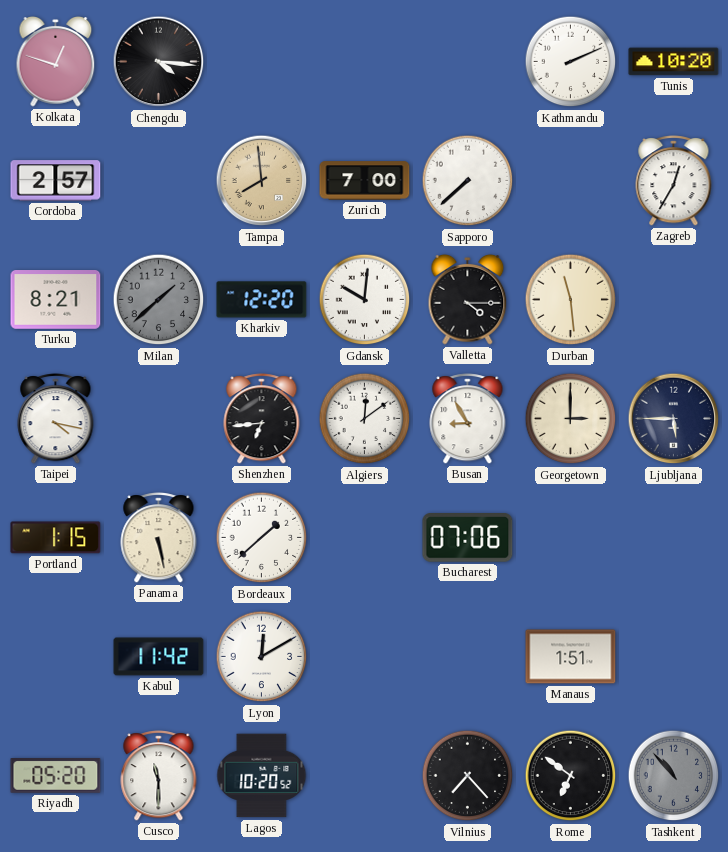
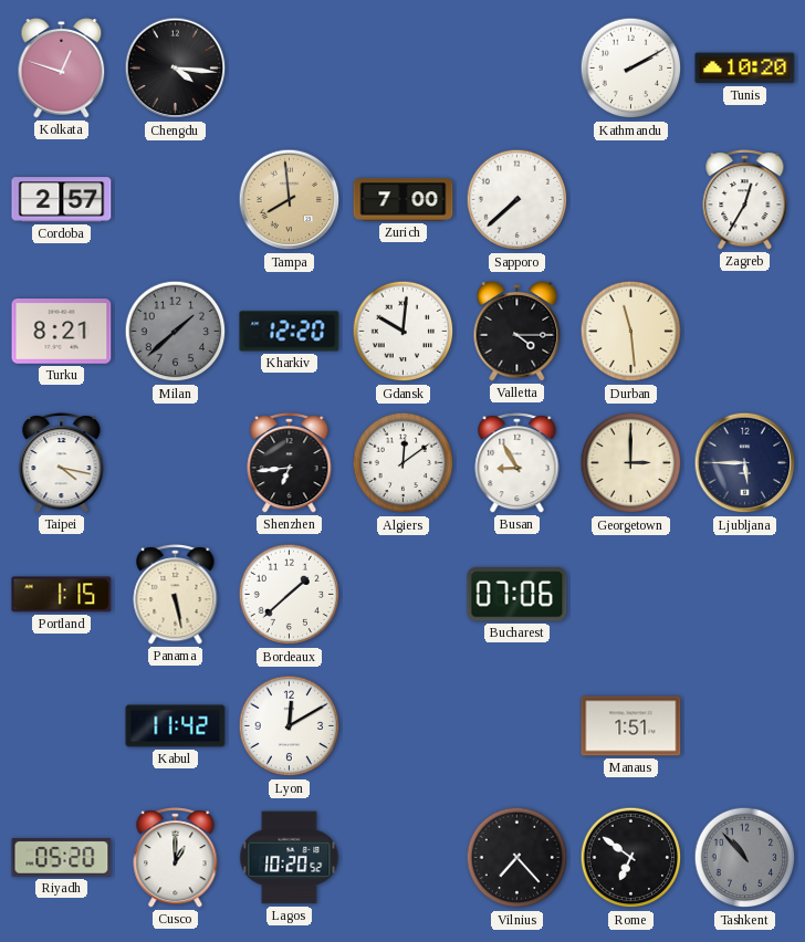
Kathmandu: 2:11 -> 2:10
Cusco: 11:30 -> 1:00
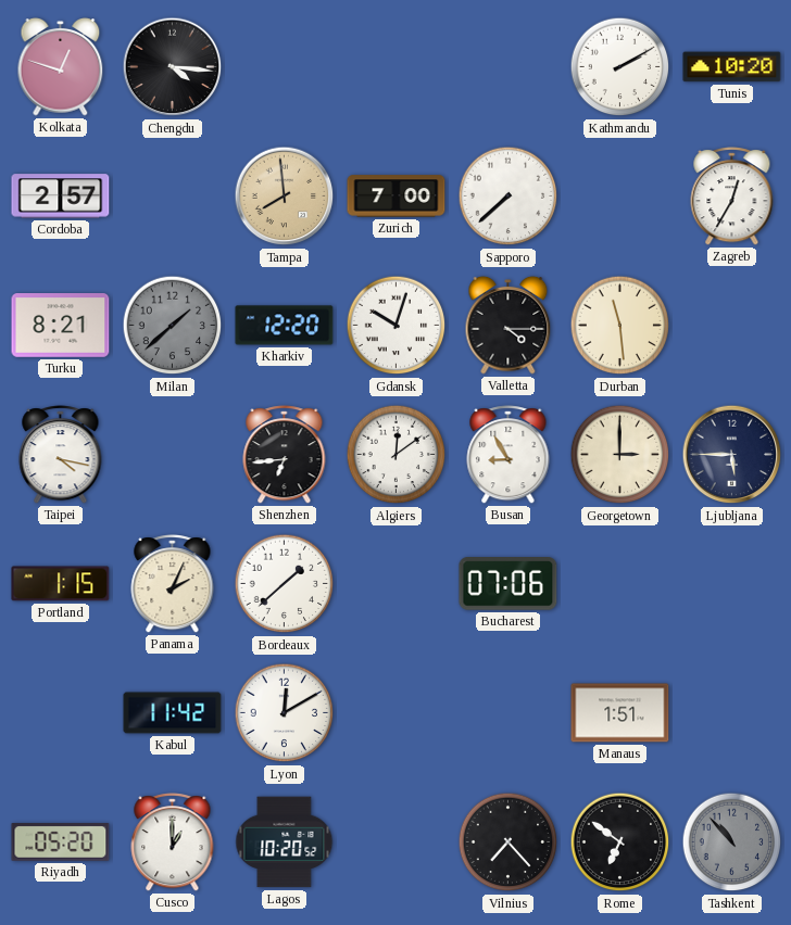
Gdansk: 10:01 -> 10:03
Panama: 5:28 -> 2:04
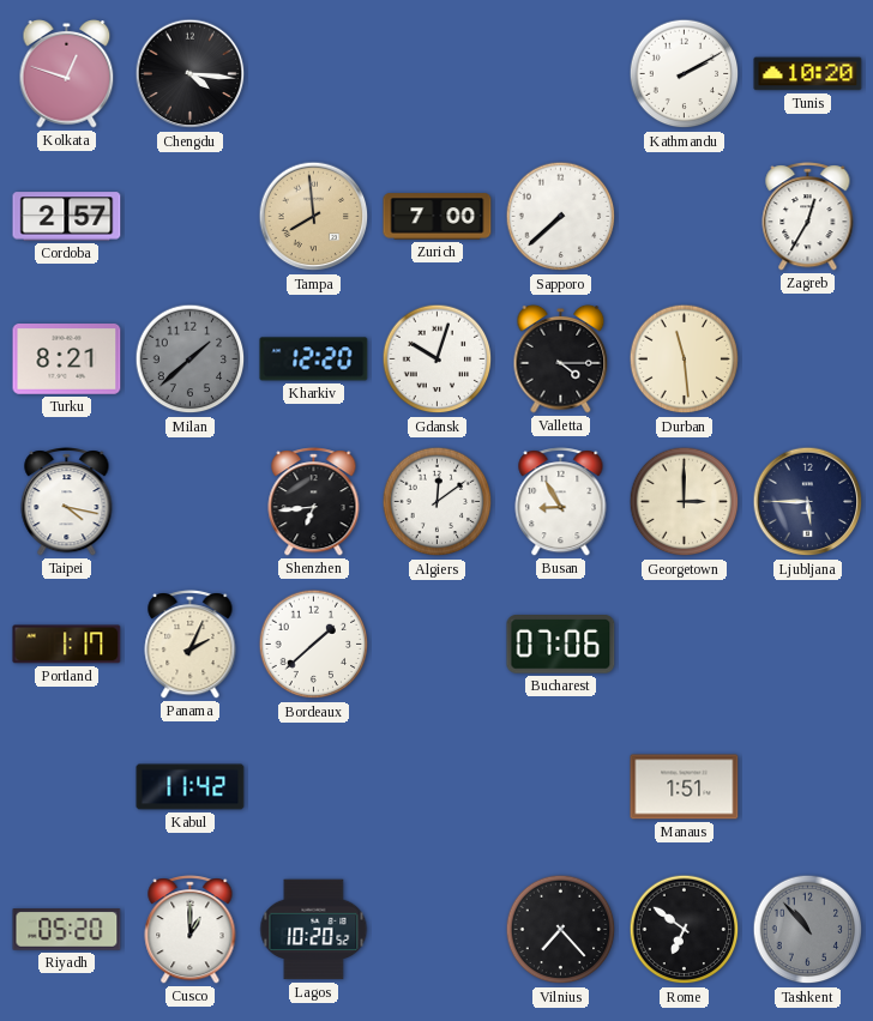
Portland: 1:15 -> 1:17
Lyon: 12:10 -> none
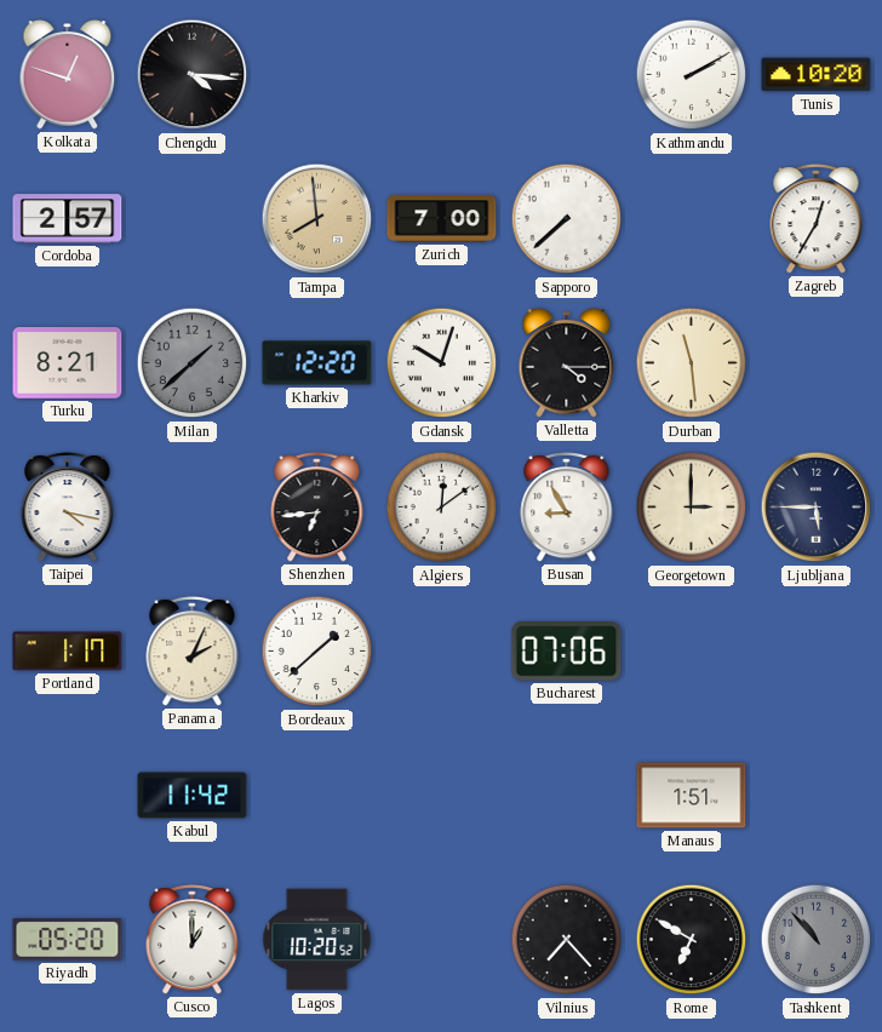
Rome: 6:51 -> 6:50
